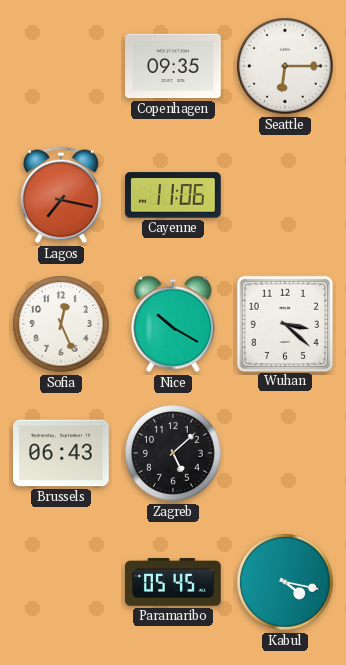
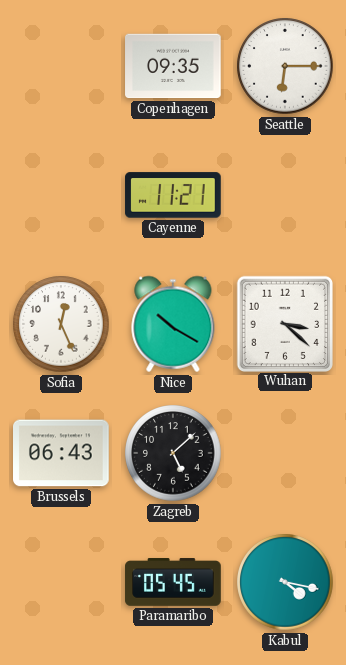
Lagos: 7:17 -> none
Cayenne: 11:06 -> 11:21
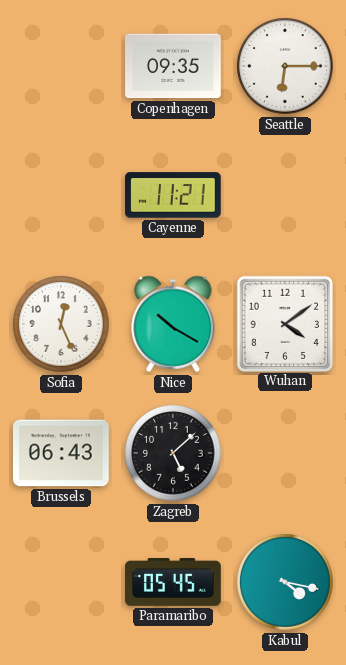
Wuhan: 3:22 -> 4:09
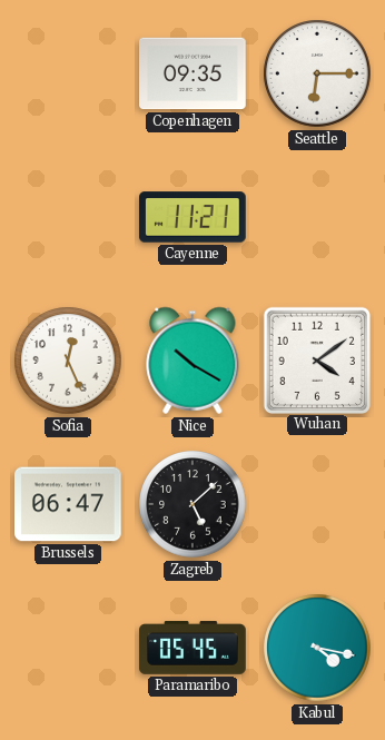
Brussels: 06:43 -> 06:47
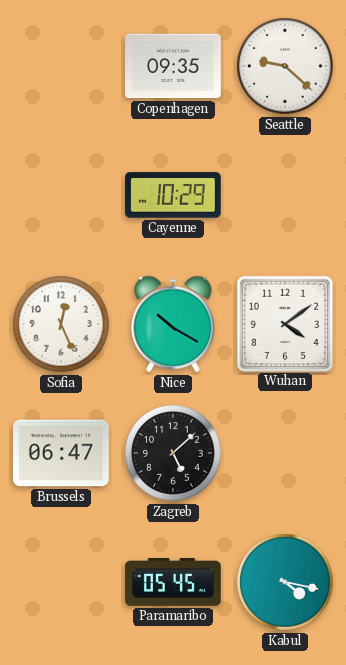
Seattle: 6:15 -> 9:22
Cayenne: 11:21 -> 10:29
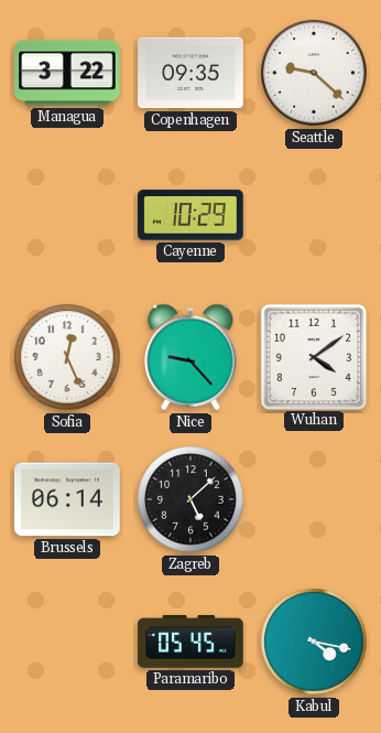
Managua: none -> 3:22
Nice: 10:20 -> 9:23
Brussels: 06:47 -> 06:14
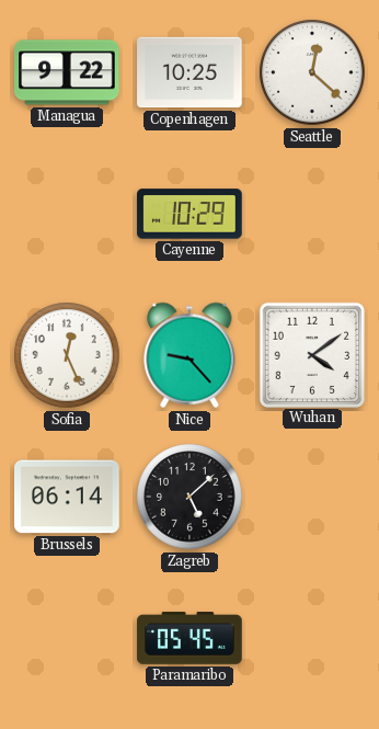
Managua: 3:22 -> 9:22
Copenhagen: 09:35 -> 10:25
Seattle: 9:22 -> 12:22
Kabul: 4:17 -> none
